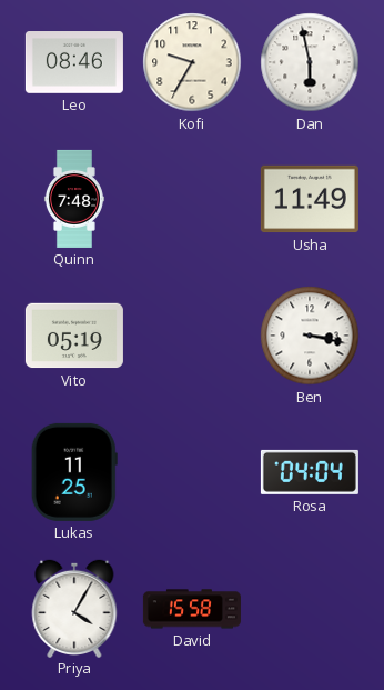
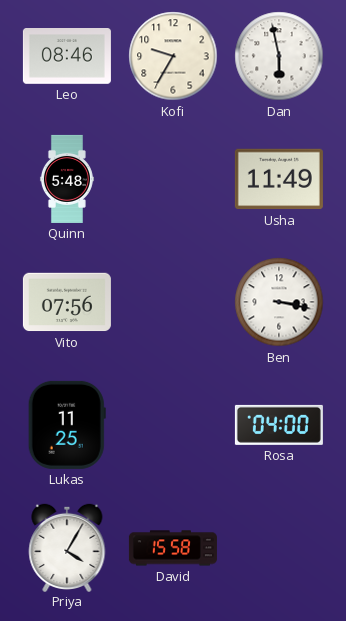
Quinn: 7:48 -> 5:48
Vito: 05:19 -> 07:56
Rosa: 04:04 -> 04:00
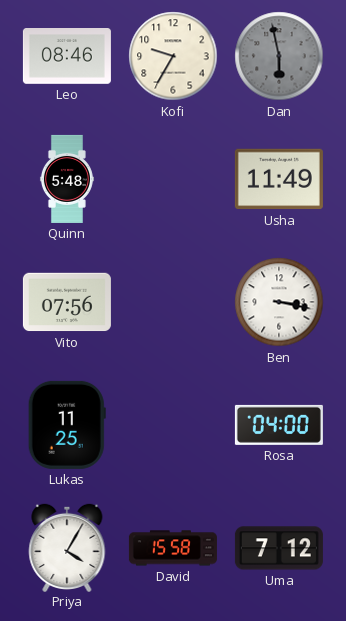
Dan dial: white -> grey
Uma: none -> 7:12
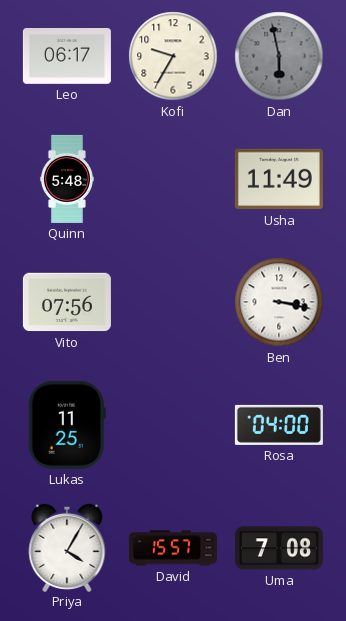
Leo: 08:46 -> 06:17
David: 15:58 -> 15:57
Uma: 7:12 -> 7:08
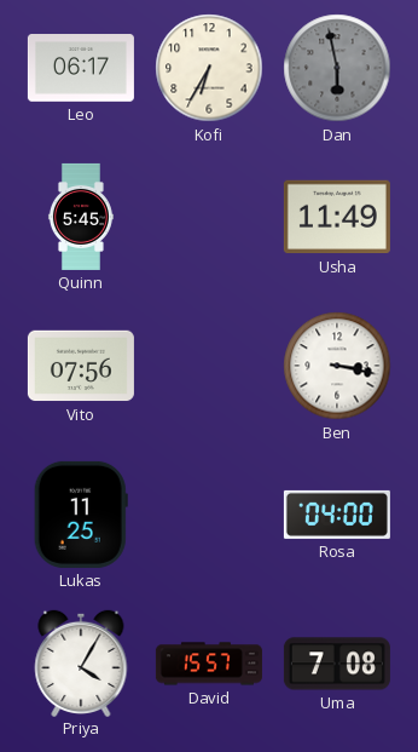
Kofi: 9:35 -> 6:35
Quinn: 5:48 -> 5:45
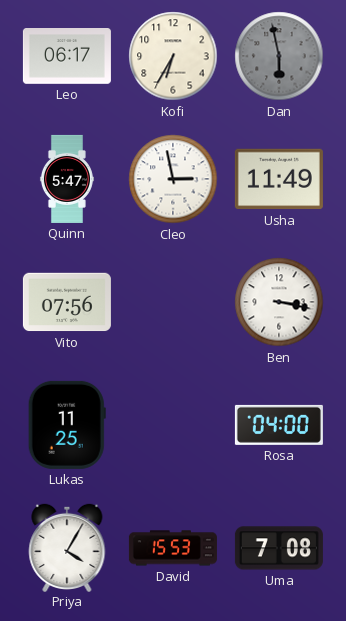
Quinn: 5:45 -> 5:47
Cleo: none -> 2:58
David: 15:57 -> 15:53
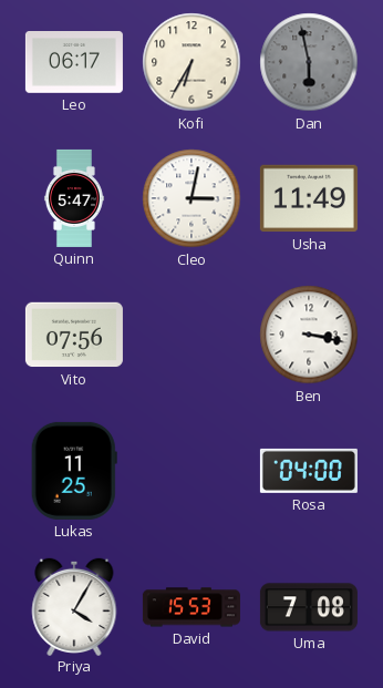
Cleo: 2:58 -> 3:02
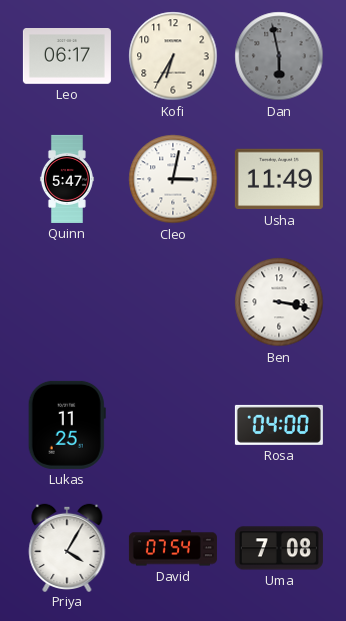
Vito: 07:56 -> none
David: 15:53 -> 07:54
